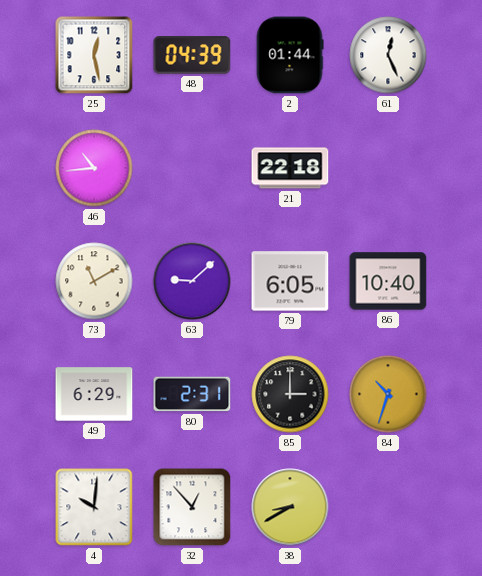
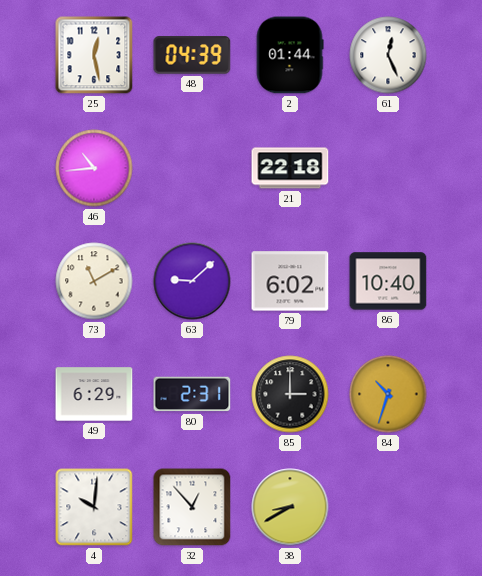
79: 6:05 -> 6:02
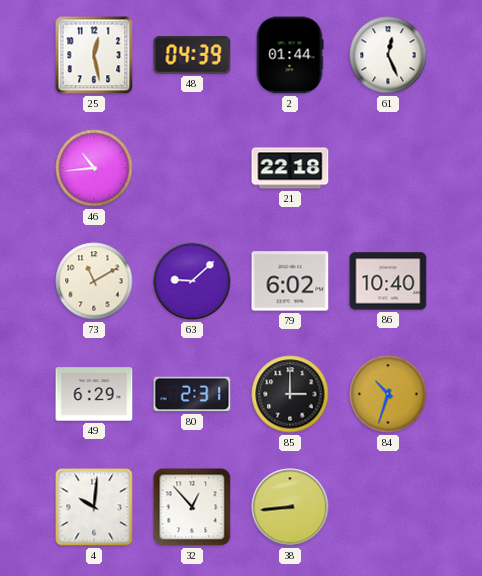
38: 8:40 -> 8:44
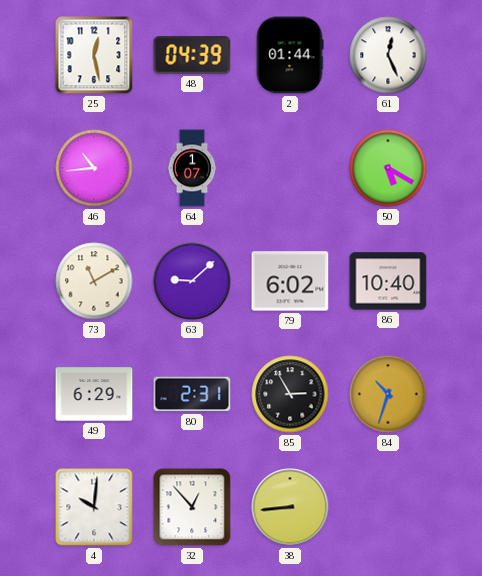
64: none -> 1:07
21: 22:18 -> none
50: none -> 5:20
85: 3:00 -> 2:55
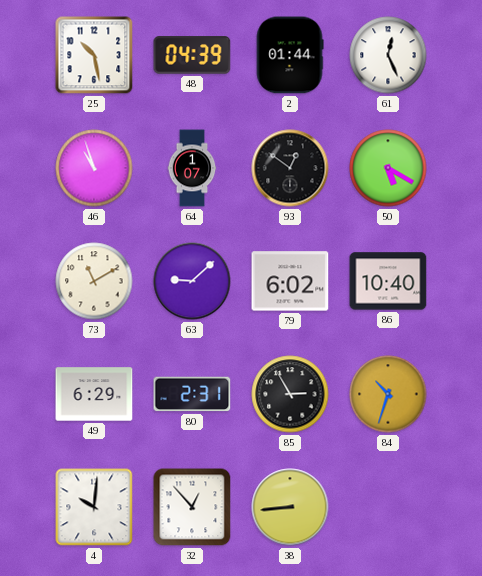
25: 12:28 -> 10:28
46: 10:44 -> 10:57
93: none -> 12:51
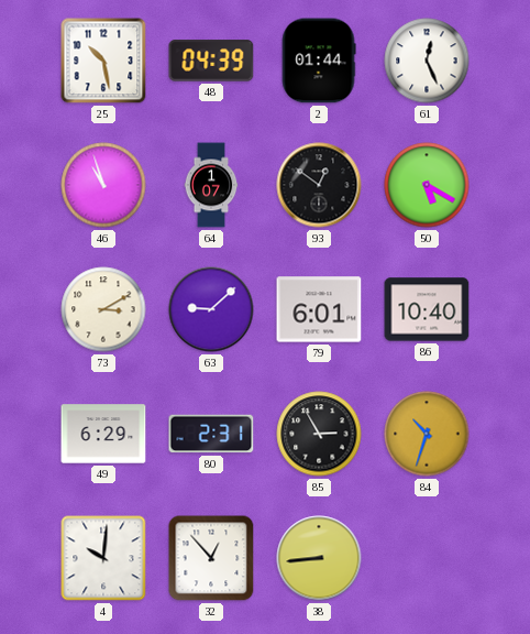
73: 11:10 -> 3:10
79: 6:02 -> 6:01
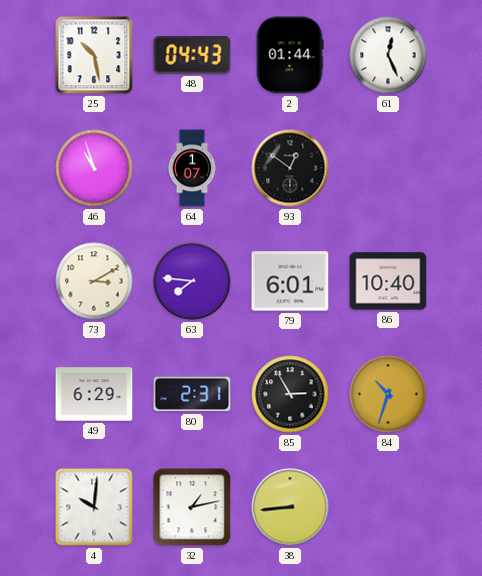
48: 04:39 -> 04:43
50: 5:20 -> none
63: 9:08 -> 7:46
32: 12:53 -> 1:13
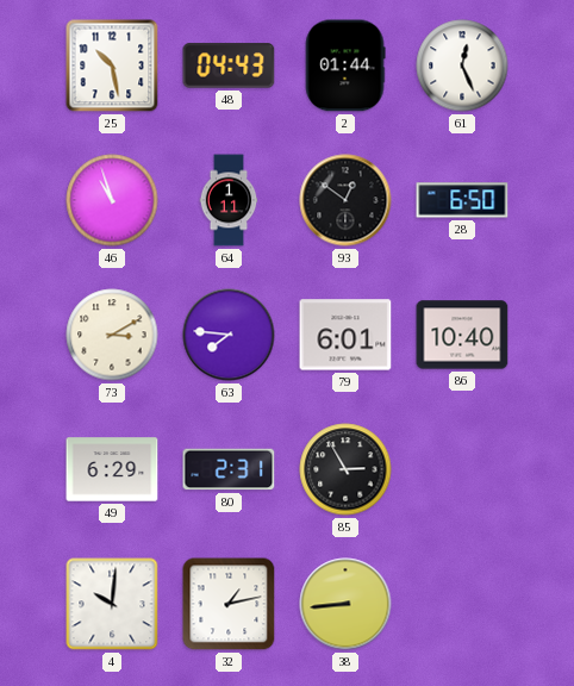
64: 1:07 -> 1:11
28: none -> 6:50
84: 10:33 -> none
